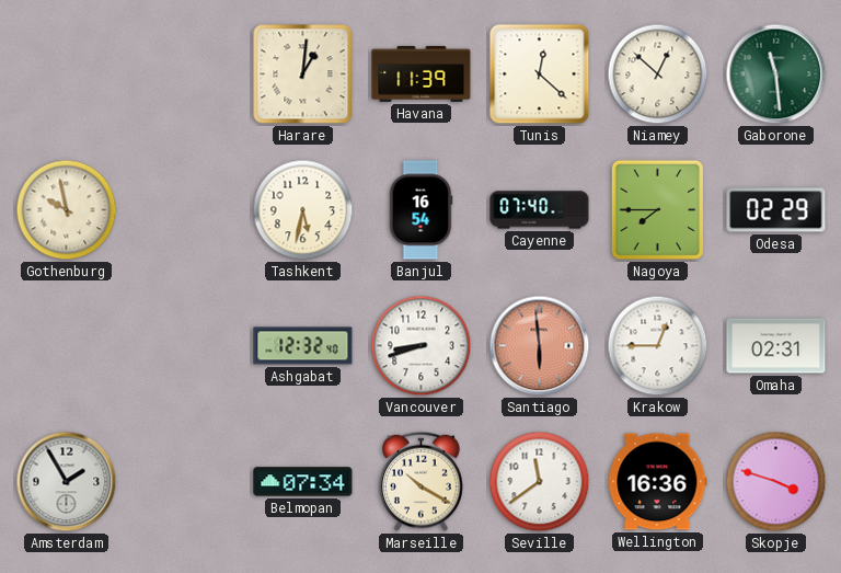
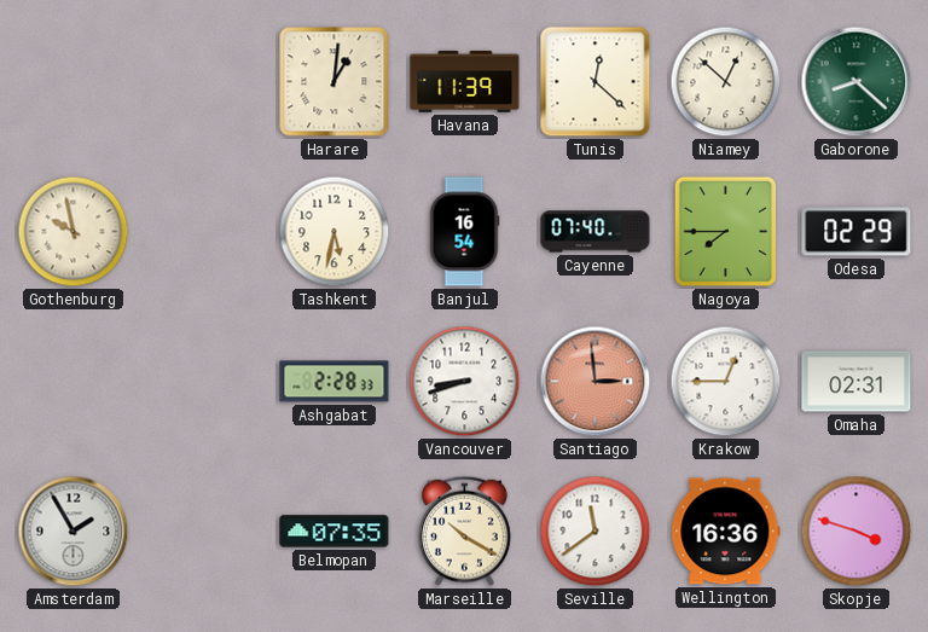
Gaborone: 11:29 -> 8:22
Ashgabat: 12:32 -> 2:28
Santiago: 5:59 -> 2:59
Belmopan: 07:34 -> 07:35
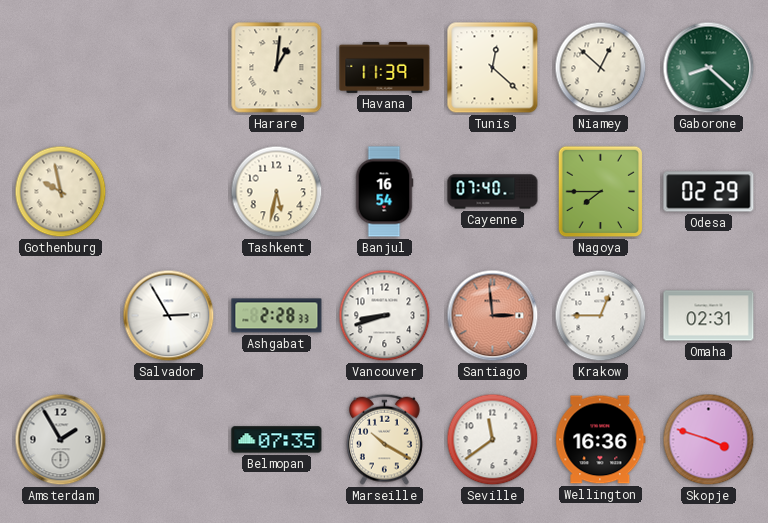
Salvador: none -> 2:55
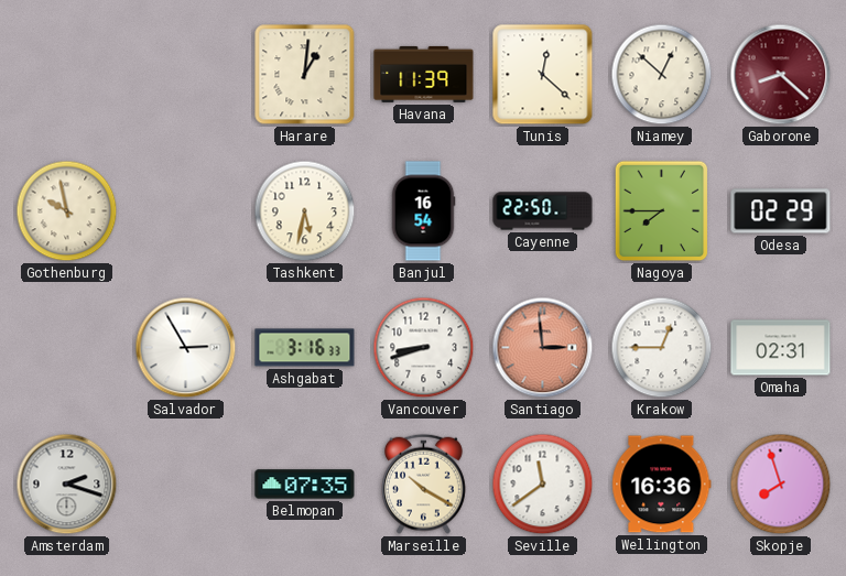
Gaborone dial: green -> burgundy
Cayenne: 07:40 -> 22:50
Ashgabat: 2:28 -> 3:16
Amsterdam: 1:55 -> 2:18
Skopje: 3:48 -> 7:57
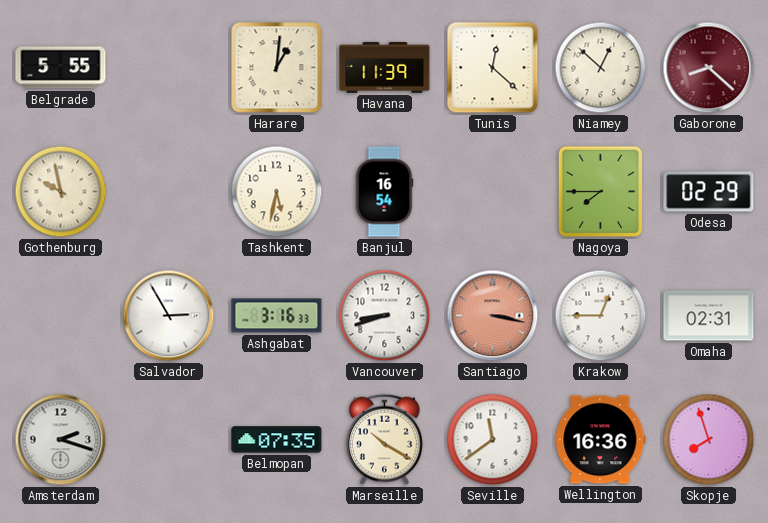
Belgrade: none -> 5:55
Cayenne: 22:50 -> none
Santiago: 2:59 -> 3:17
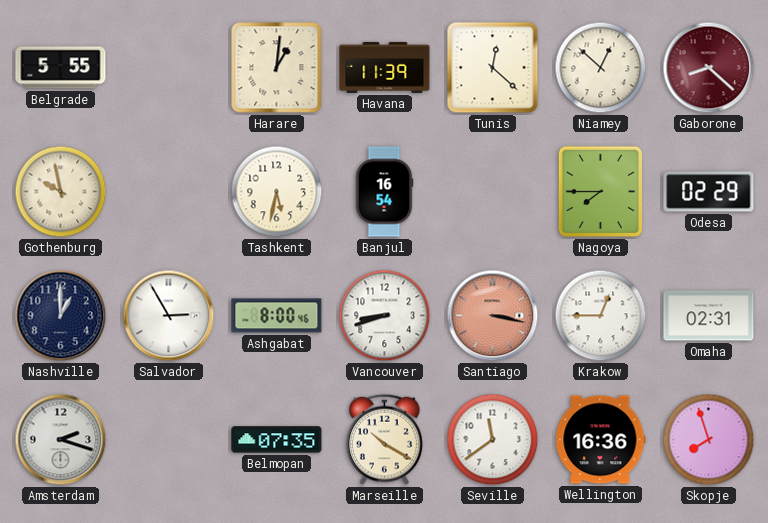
Nashville: none -> 1:00
Ashgabat: 3:16 -> 8:00
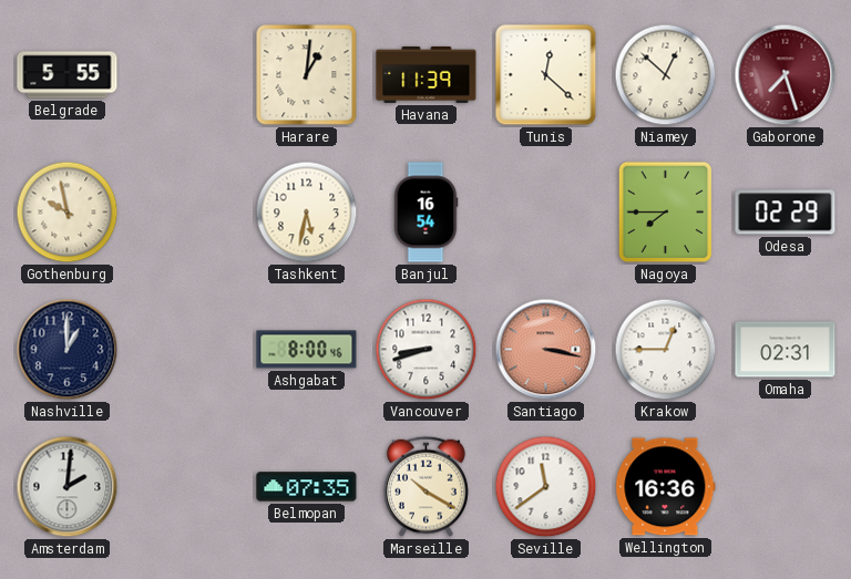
Gaborone: 8:22 -> 7:27
Salvador: 2:55 -> none
Amsterdam: 2:18 -> 2:01
Skopje: 7:57 -> none
